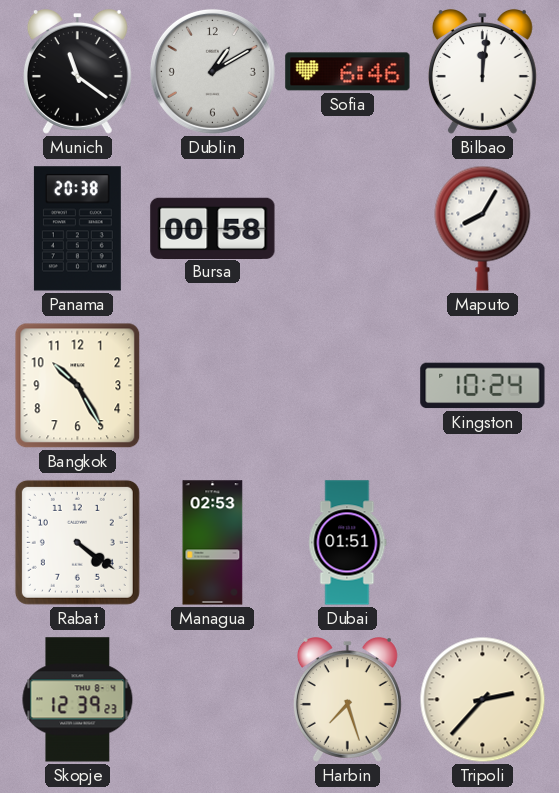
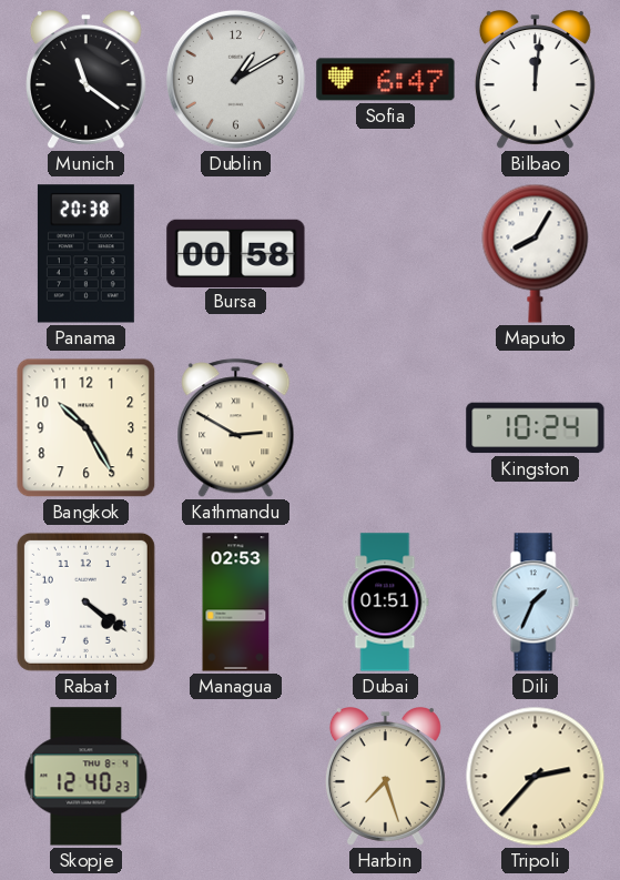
Sofia: 6:46 -> 6:47
Kathmandu: none -> 2:50
Dili: none -> 1:34
Skopje: 12:39 -> 12:40
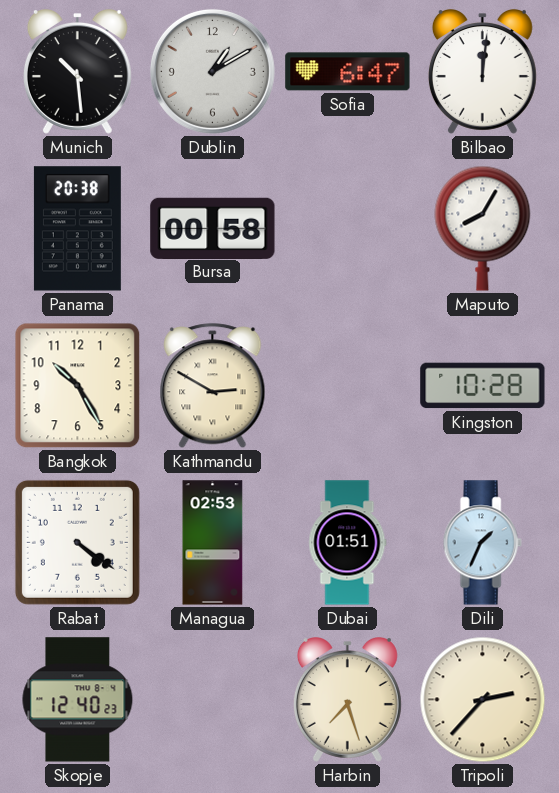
Munich: 11:21 -> 10:29
Kingston: 10:24 -> 10:28
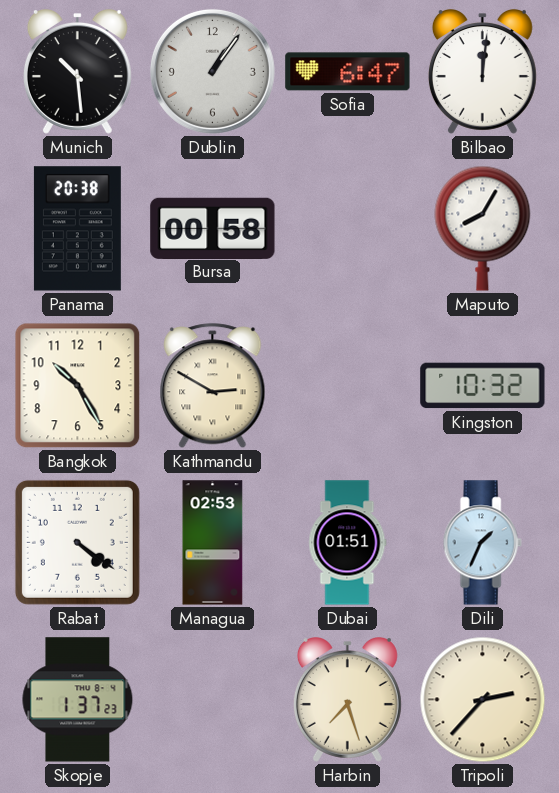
Dublin: 1:10 -> 1:06
Kingston: 10:28 -> 10:32
Skopje: 12:40 -> 1:37
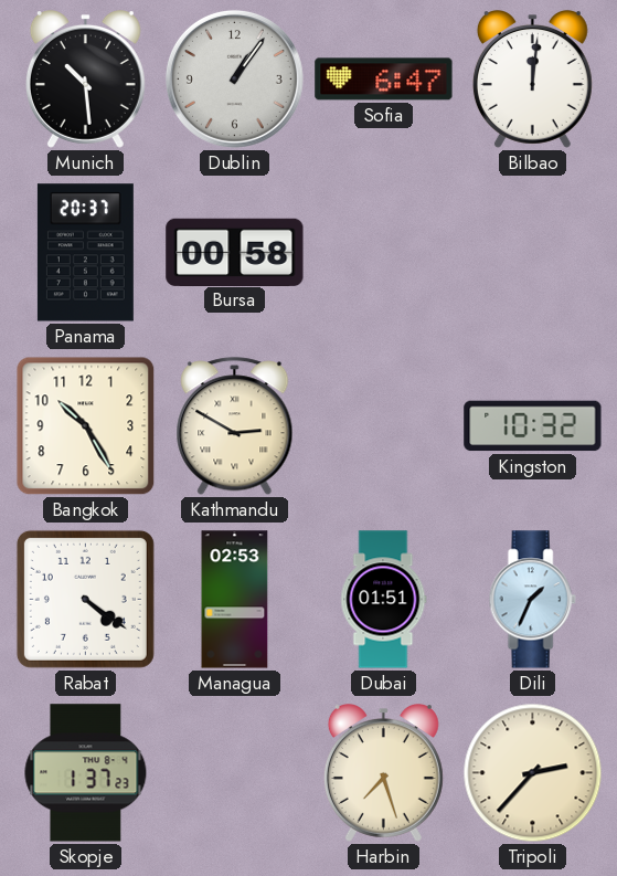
Panama: 20:38 -> 20:37
Maputo: 8:05 -> none
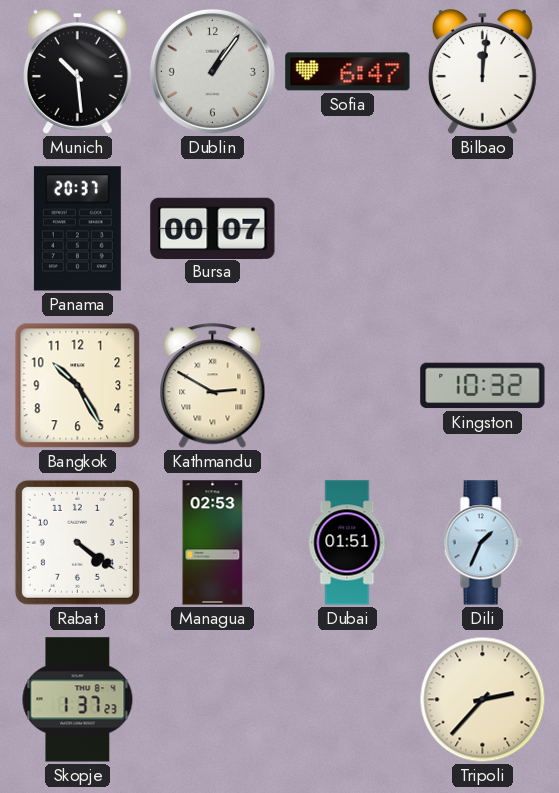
Bursa: 00:58 -> 00:07
Harbin: 7:27 -> none
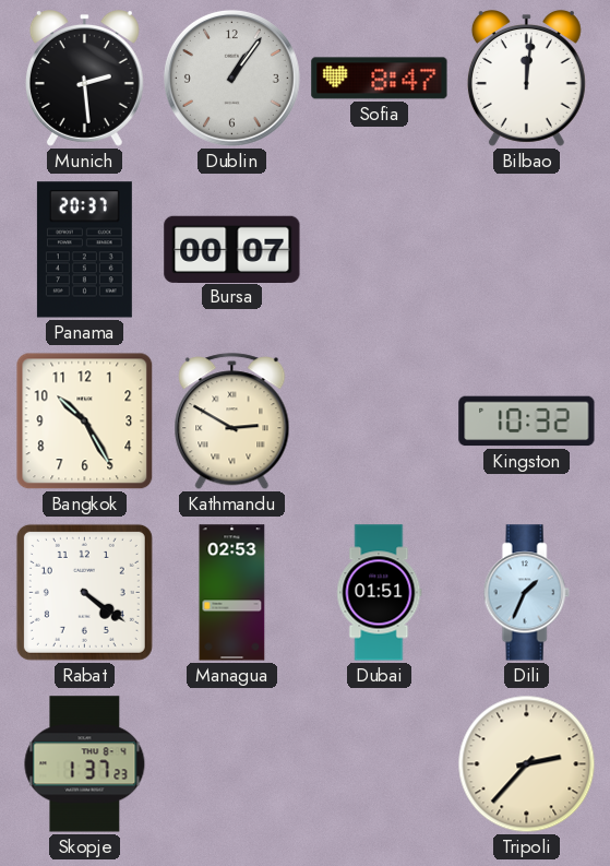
Munich: 10:29 -> 2:29
Sofia: 6:47 -> 8:47
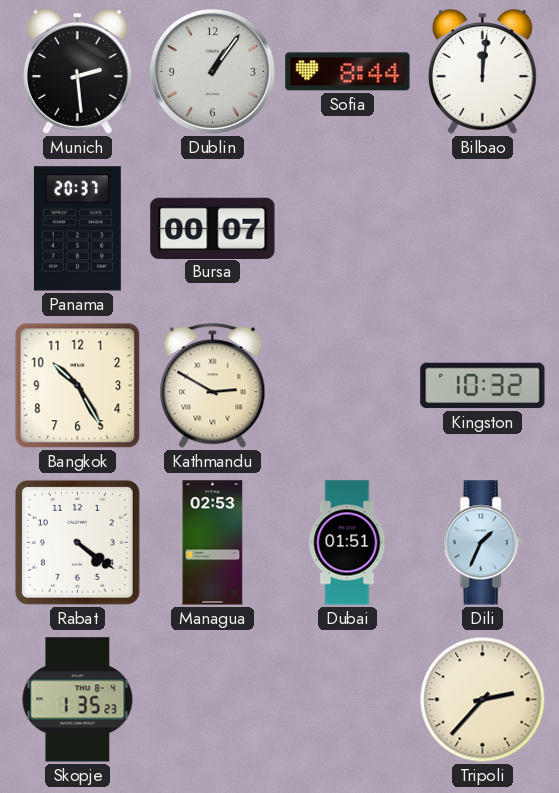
Sofia: 8:47 -> 8:44
Skopje: 1:37 -> 1:35
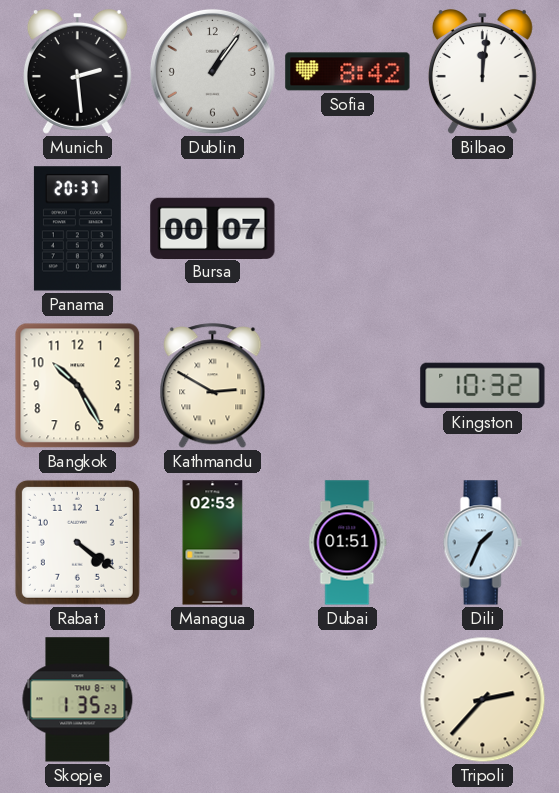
Sofia: 8:44 -> 8:42
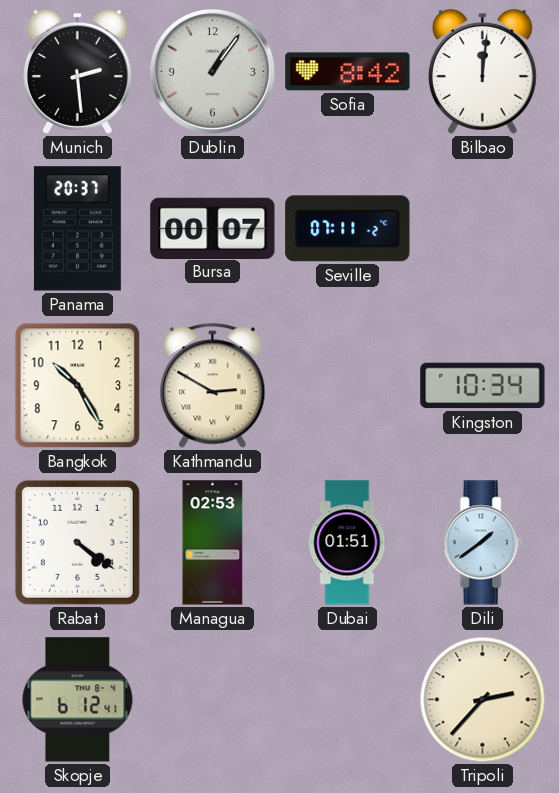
Seville: none -> 07:11
Kingston: 10:32 -> 10:34
Dili: 1:34 -> 1:39
Skopje: 1:35 -> 6:12
